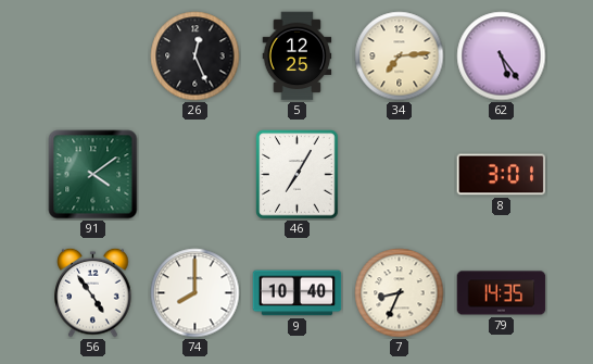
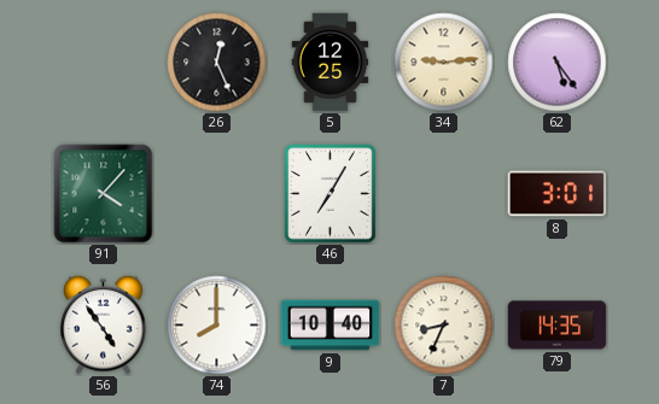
34: 7:14 -> 9:14
91: 4:09 -> 4:07
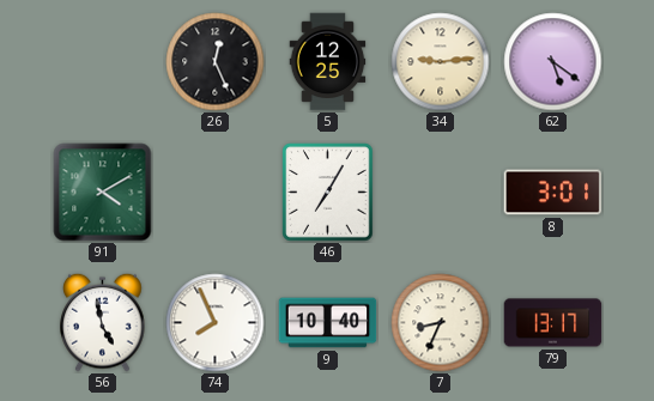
62: 5:24 -> 5:21
91: 4:07 -> 4:10
56: 4:54 -> 4:58
74: 8:00 -> 7:56
79: 14:35 -> 13:17
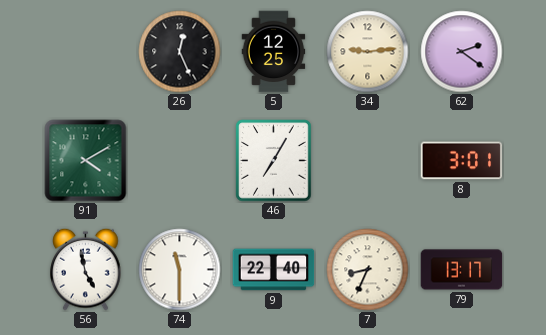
62: 5:21 -> 2:21
74: 7:56 -> 11:30
9: 10:40 -> 22:40
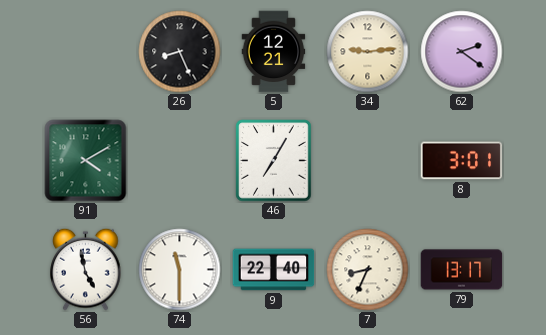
26: 12:26 -> 8:26
5: 12:25 -> 12:21
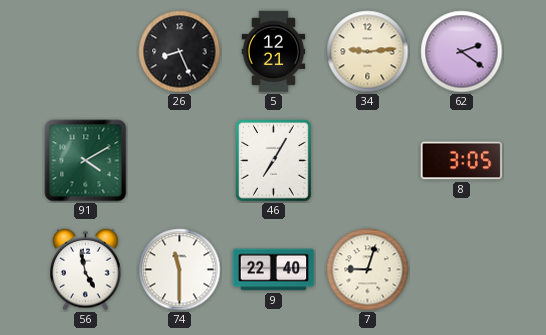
8: 3:01 -> 3:05
7: 8:34 -> 9:03
79: 13:17 -> none
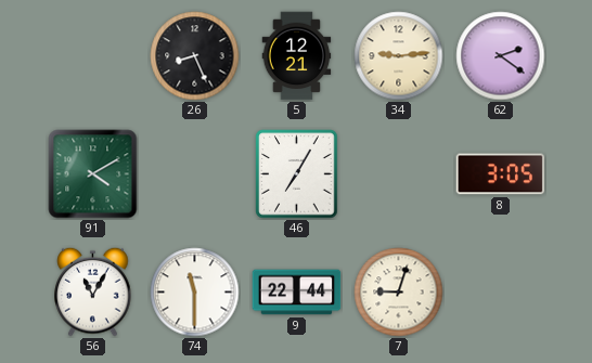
56: 4:58 -> 11:05
9: 22:40 -> 22:44
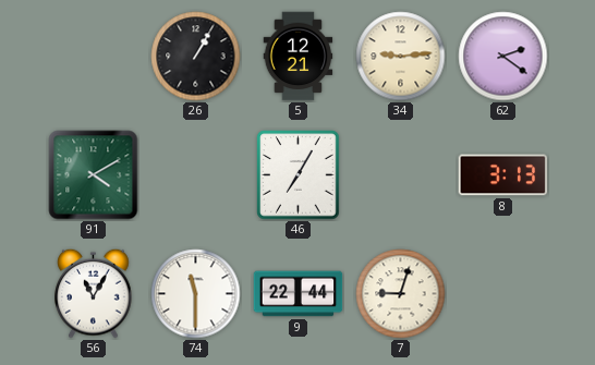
26: 8:26 -> 1:05
8: 3:05 -> 3:13
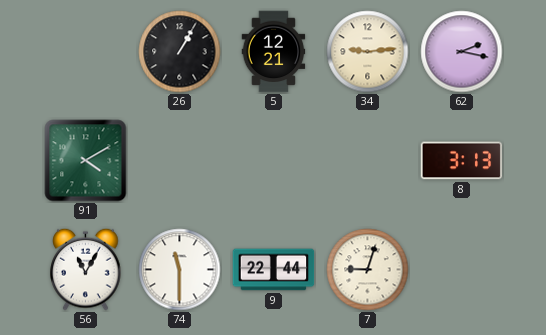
62: 2:21 -> 2:17
46: 7:05 -> none
